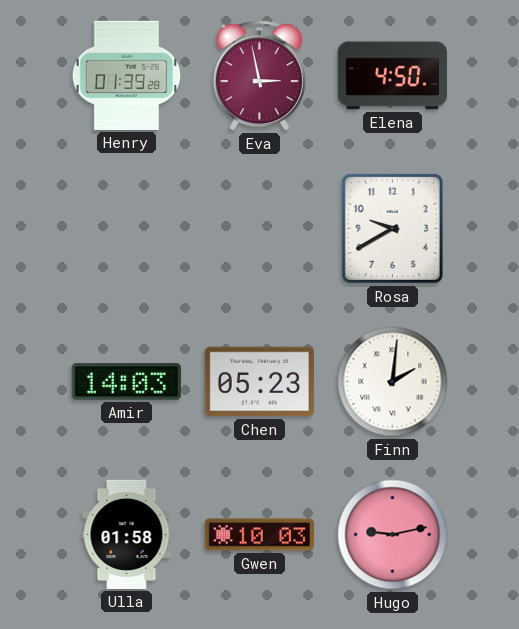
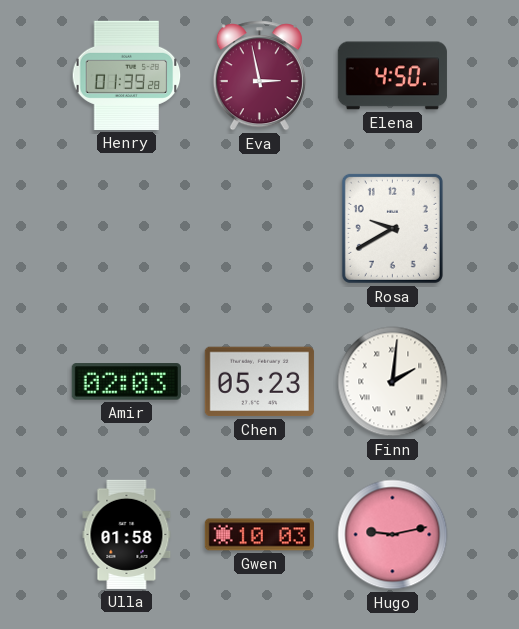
Amir: 14:03 -> 02:03
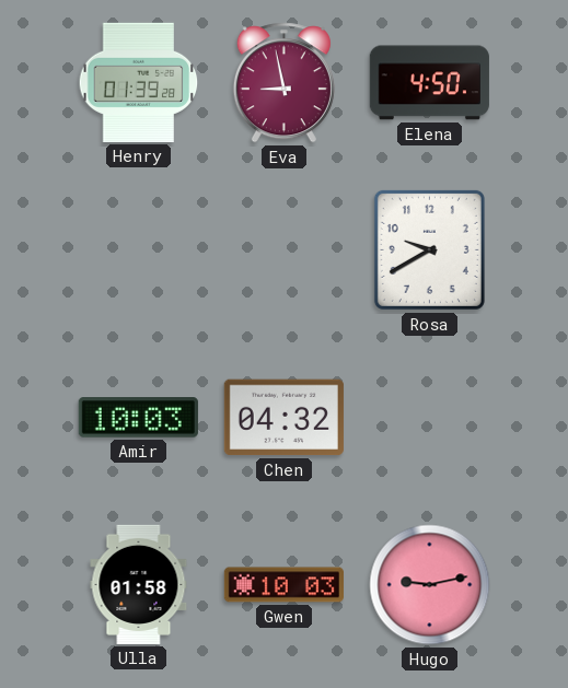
Eva: 2:58 -> 8:58
Amir: 02:03 -> 10:03
Chen: 05:23 -> 04:32
Finn: 2:01 -> none
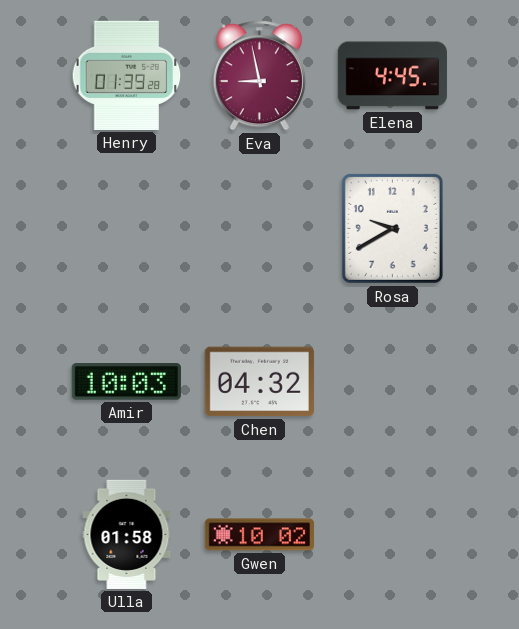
Elena: 4:50 -> 4:45
Gwen: 10:03 -> 10:02
Hugo: 9:13 -> none
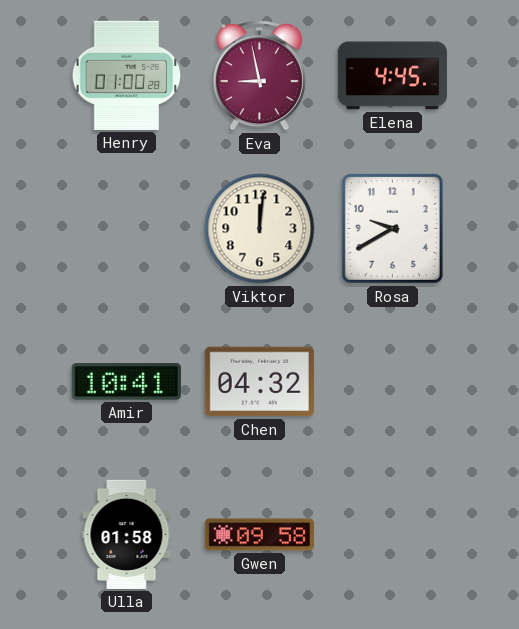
Henry: 01:39 -> 01:00
Viktor: none -> 12:01
Amir: 10:03 -> 10:41
Gwen: 10:02 -> 09:58
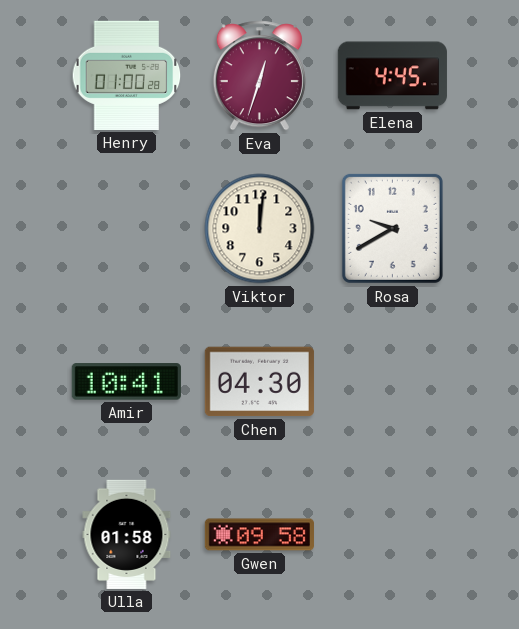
Eva: 8:58 -> 12:33
Chen: 04:32 -> 04:30
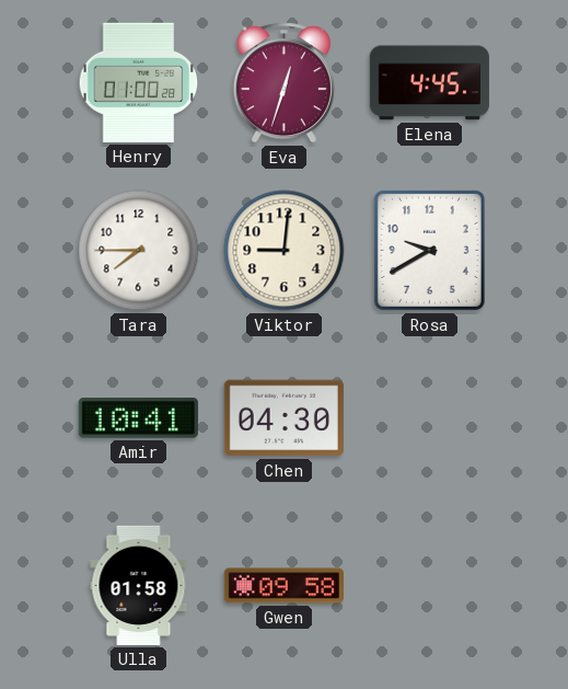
Tara: none -> 7:45
Viktor: 12:01 -> 9:01
